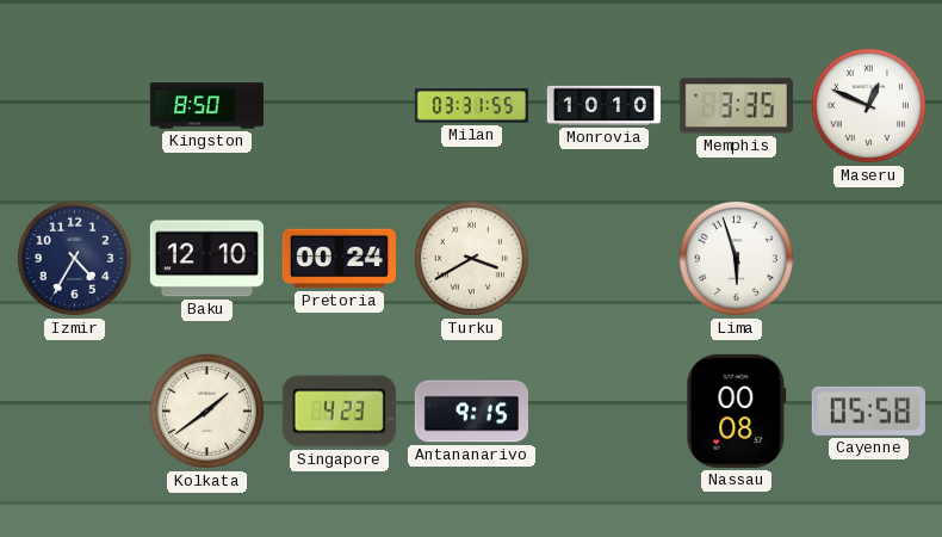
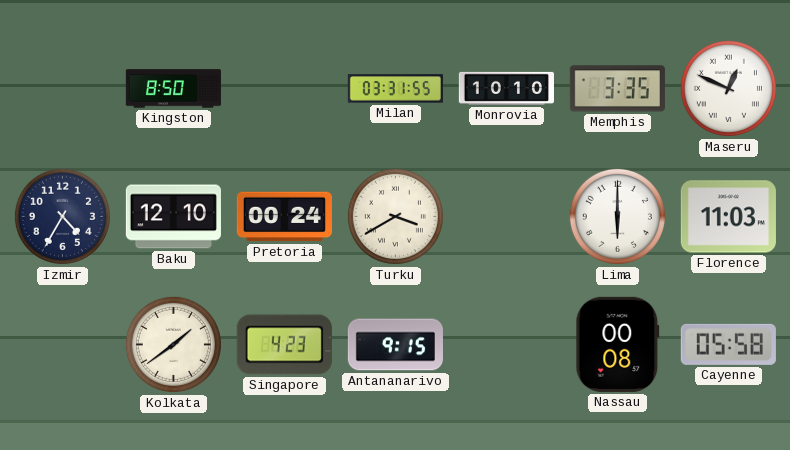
Lima: 5:57 -> 6:00
Florence: none -> 11:03
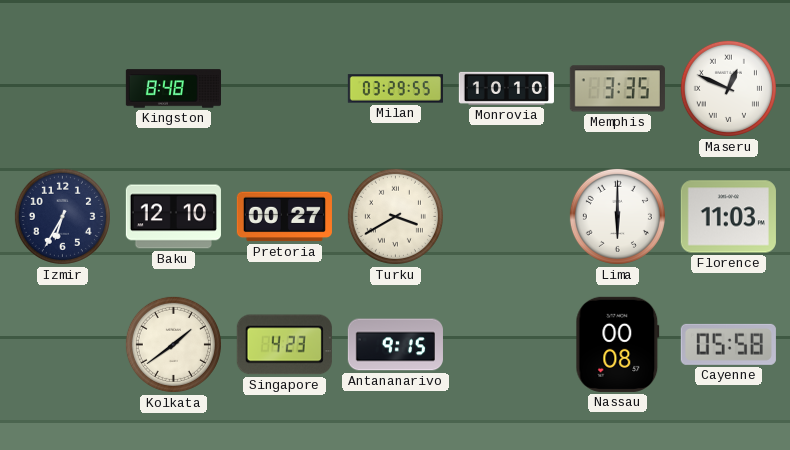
Kingston: 8:50 -> 8:48
Milan: 03:31 -> 03:29
Izmir: 4:35 -> 6:35
Pretoria: 00:24 -> 00:27
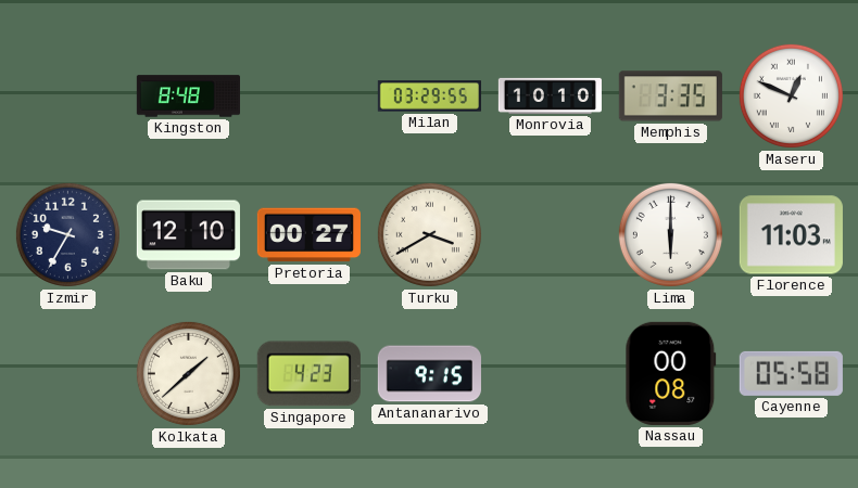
Izmir: 6:35 -> 9:35
Kolkata: 1:39 -> 1:38
